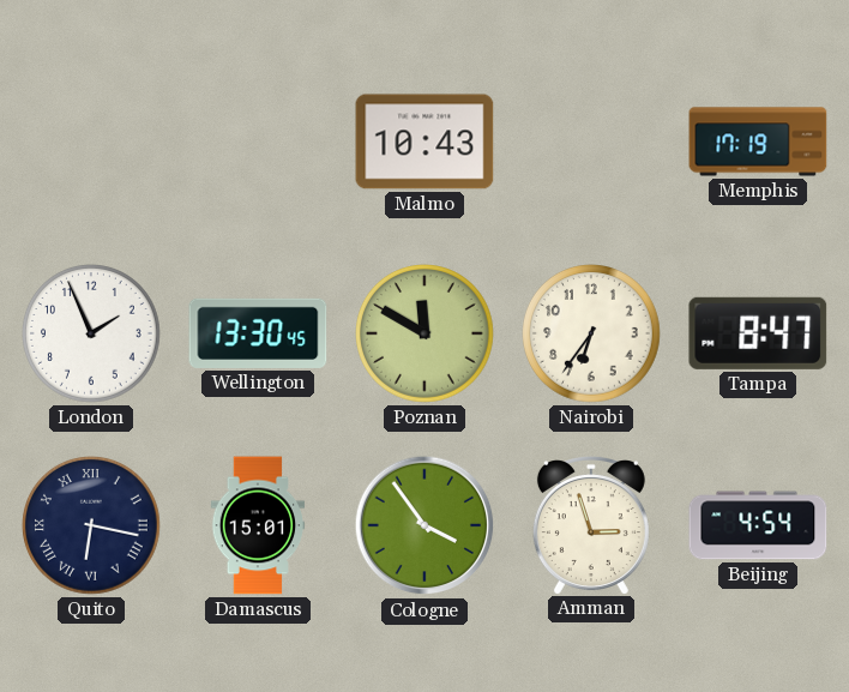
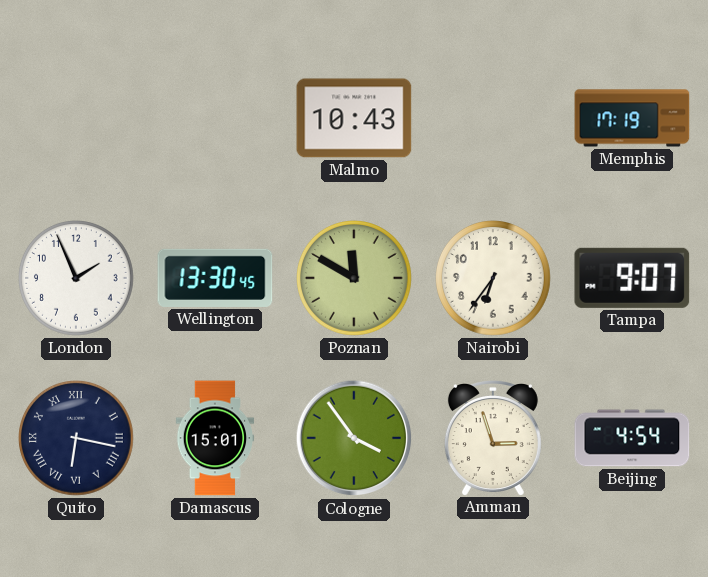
Tampa: 8:47 -> 9:07
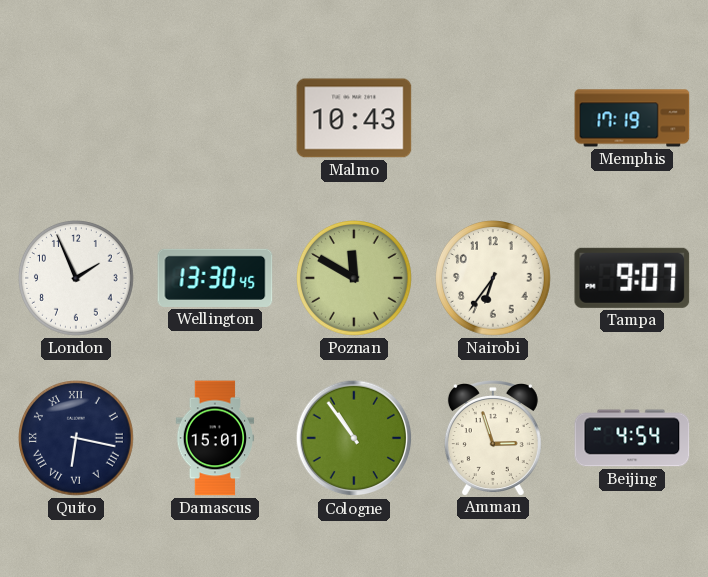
Cologne: 3:54 -> 10:54
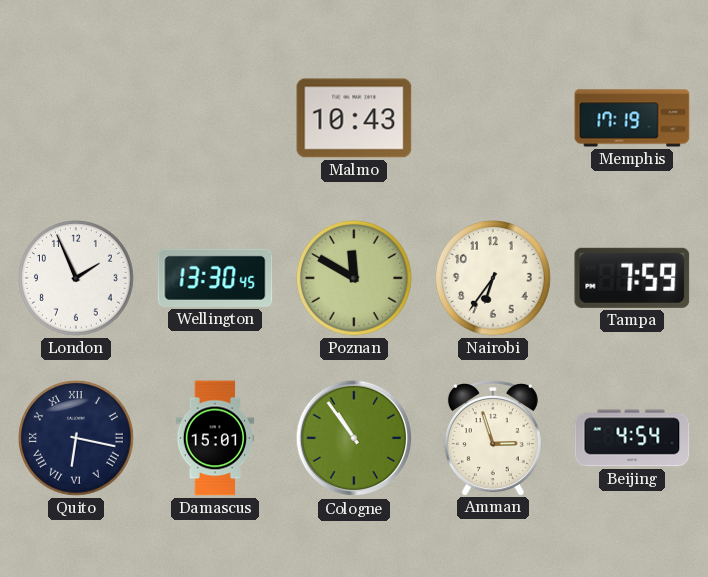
Tampa: 9:07 -> 7:59
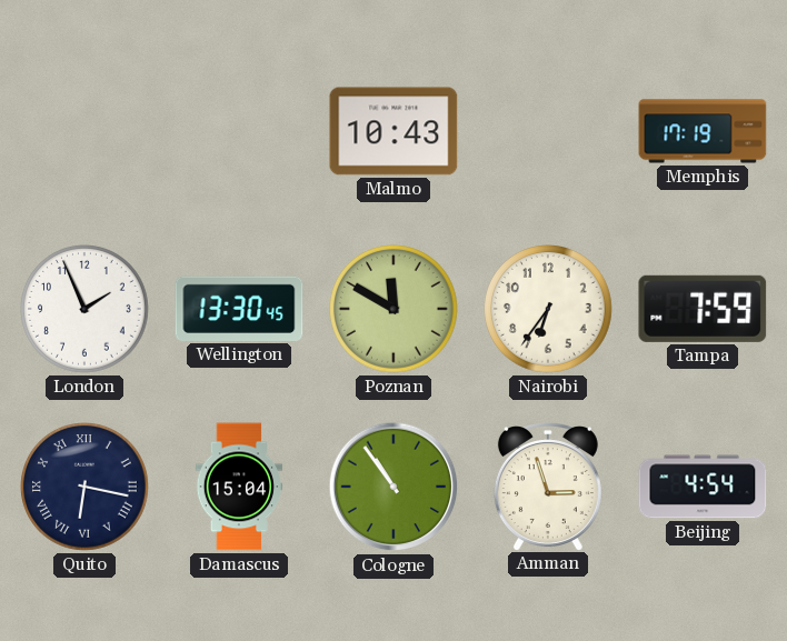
Damascus: 15:01 -> 15:04
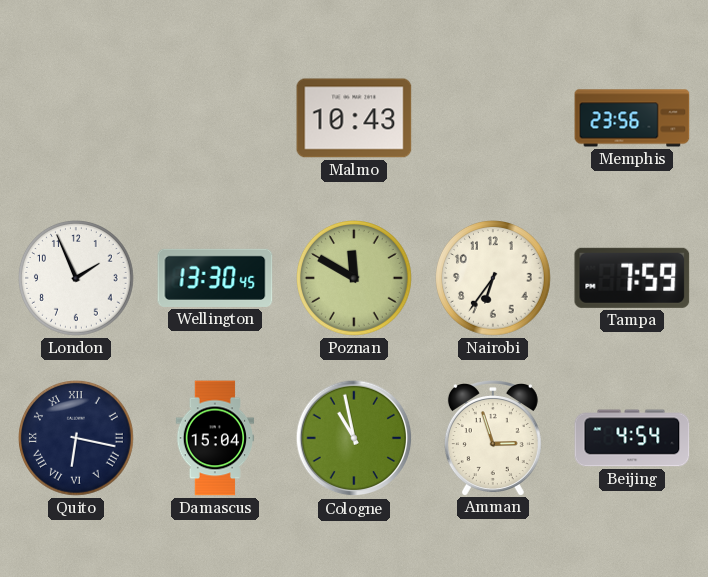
Memphis: 17:19 -> 23:56
Cologne: 10:54 -> 10:58
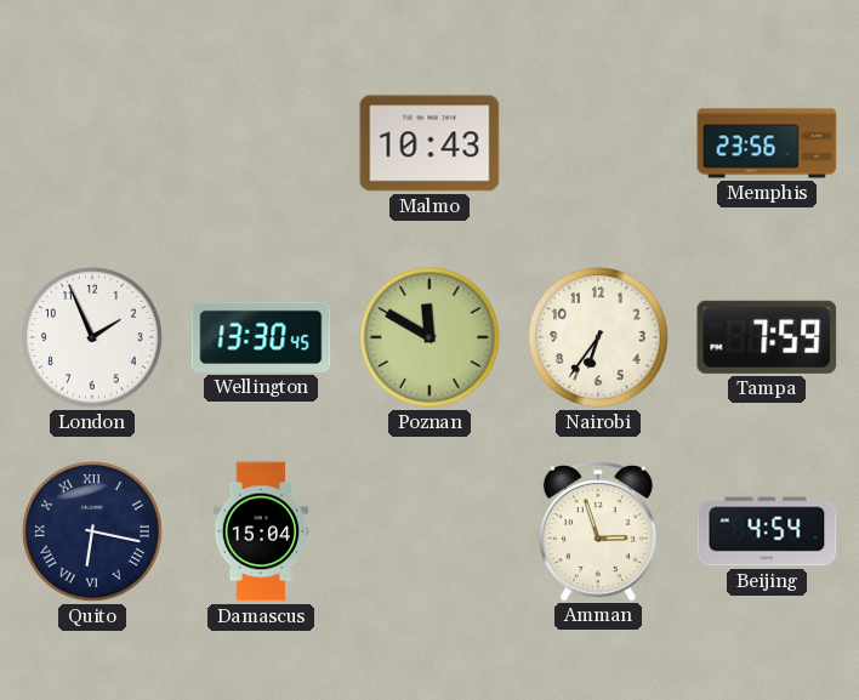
Cologne: 10:58 -> none
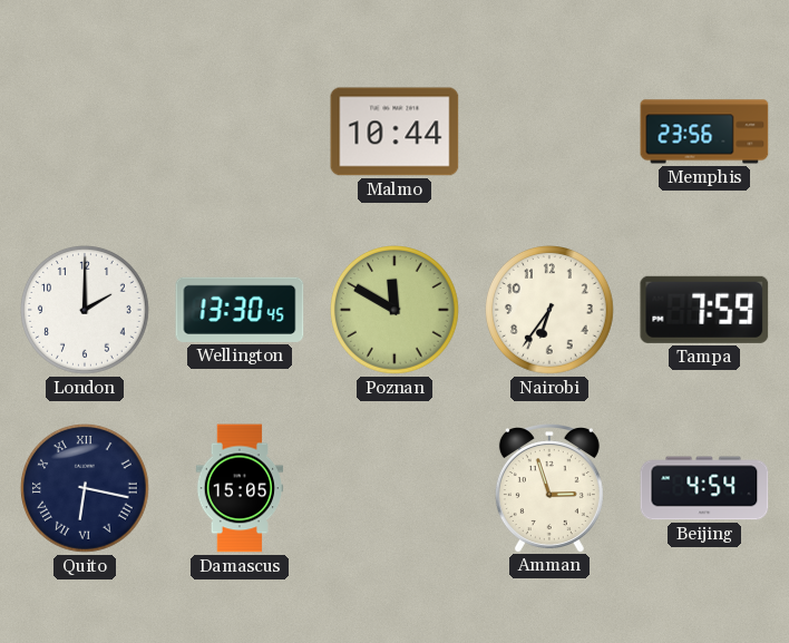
Malmo: 10:43 -> 10:44
London: 1:56 -> 2:00
Damascus: 15:04 -> 15:05
